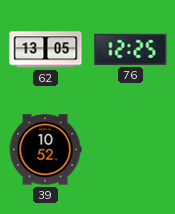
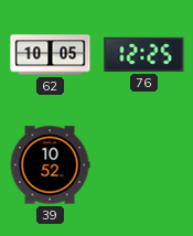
62: 13:05 -> 10:05
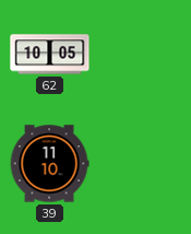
76: 12:25 -> none
39: 10:52 -> 11:10
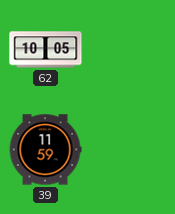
39: 11:10 -> 11:59
